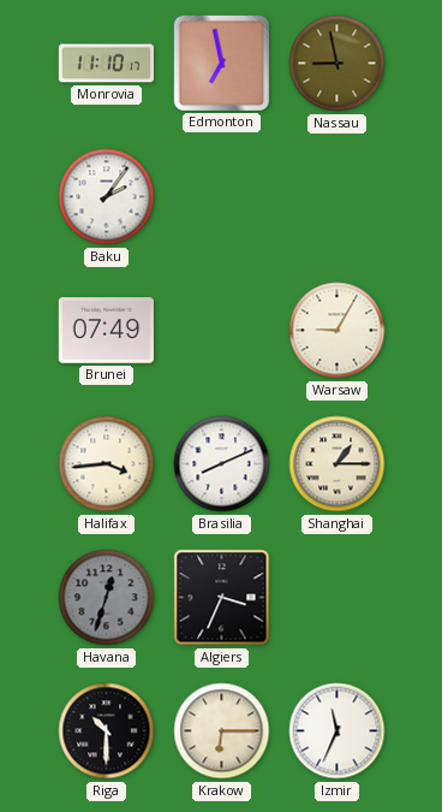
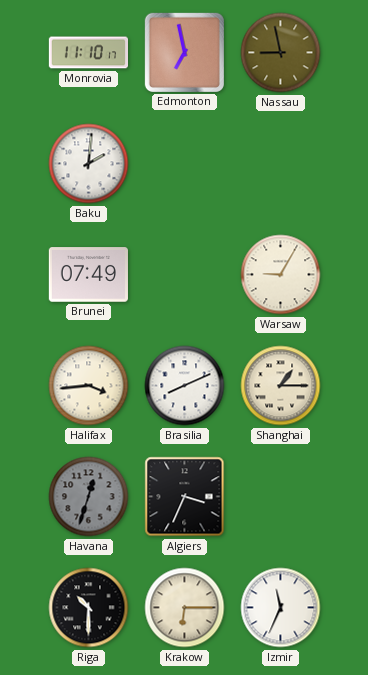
Baku: 2:06 -> 2:01
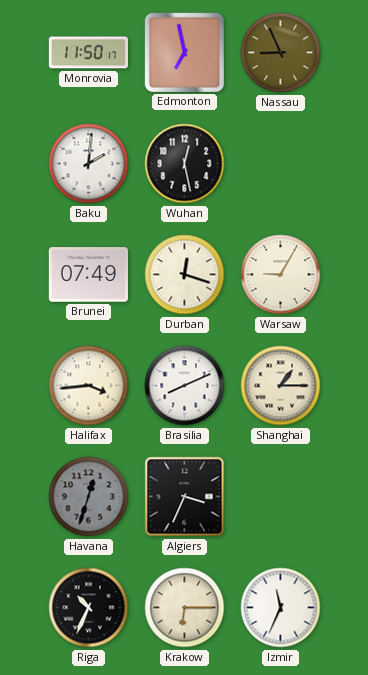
Monrovia: 11:10 -> 11:50
Nassau: 8:58 -> 8:56
Wuhan: none -> 12:28
Durban: none -> 12:18
Riga: 10:30 -> 10:34
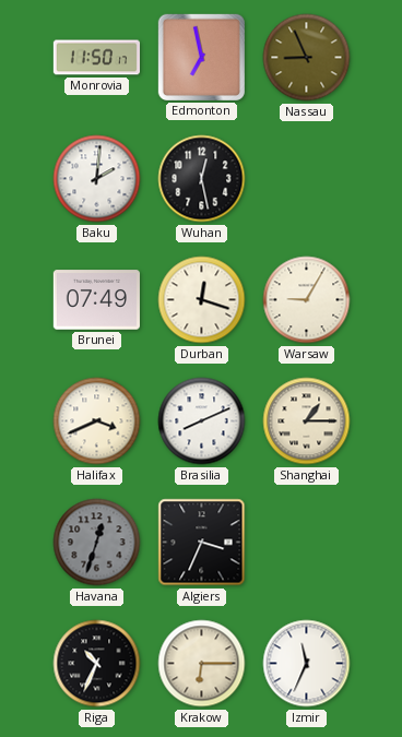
Halifax: 3:44 -> 3:41
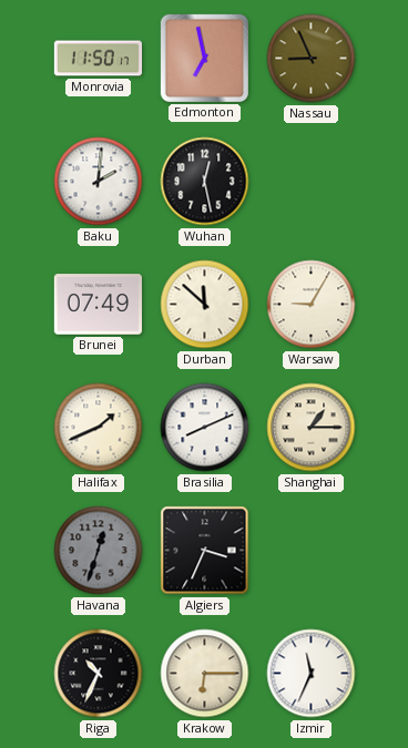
Durban: 12:18 -> 11:52
Halifax: 3:41 -> 1:41
